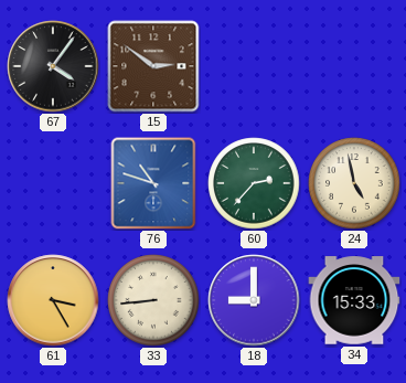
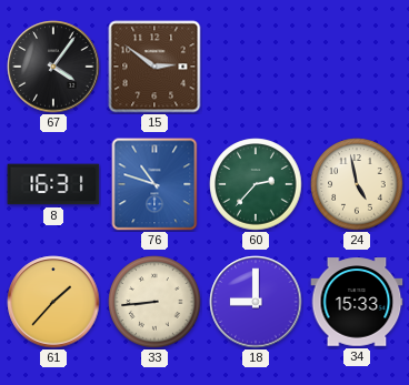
8: none -> 16:31
61: 3:25 -> 1:37
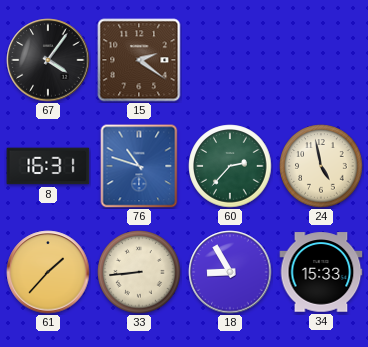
15: 2:51 -> 2:21
18: 9:00 -> 8:55
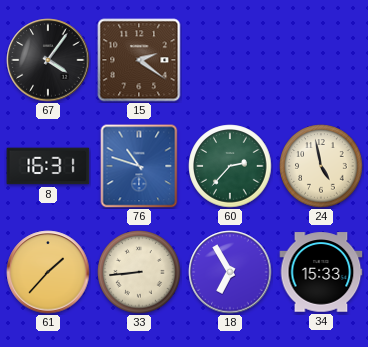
18: 8:55 -> 6:55
